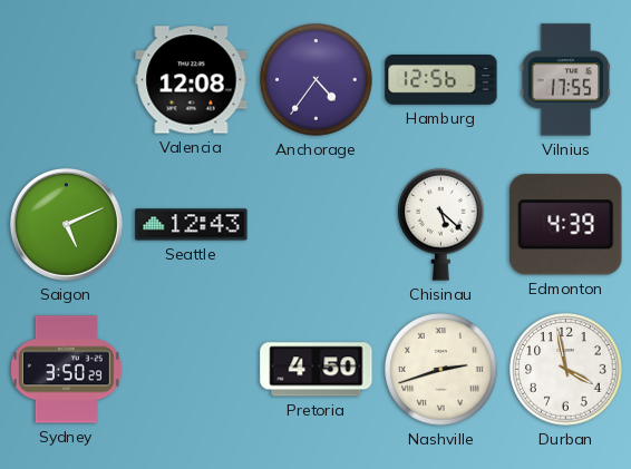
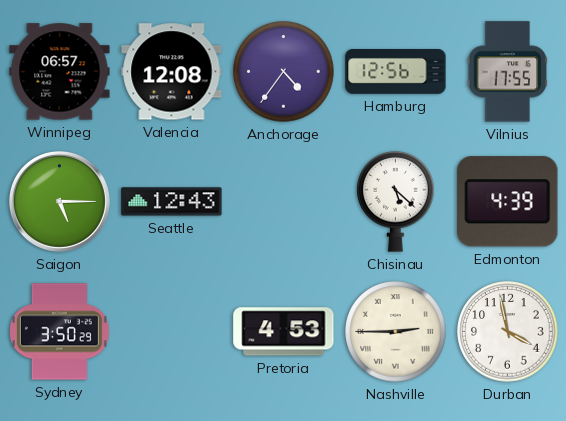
Winnipeg: none -> 06:57
Saigon: 5:11 -> 5:15
Pretoria: 4:50 -> 4:53
Nashville: 2:42 -> 2:45
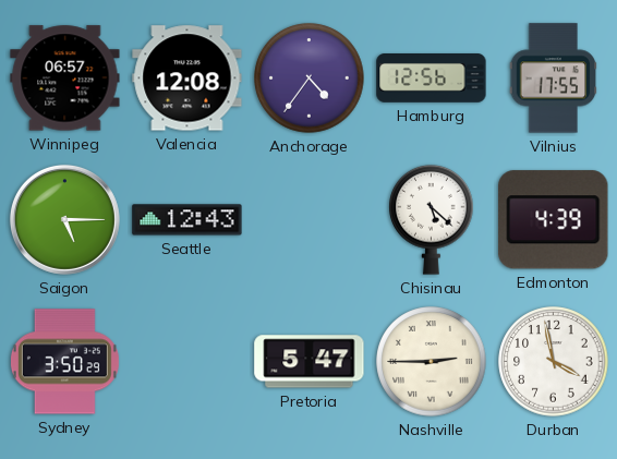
Pretoria: 4:53 -> 5:47
